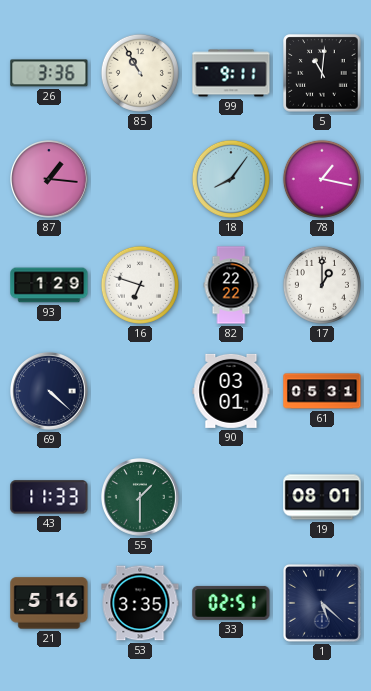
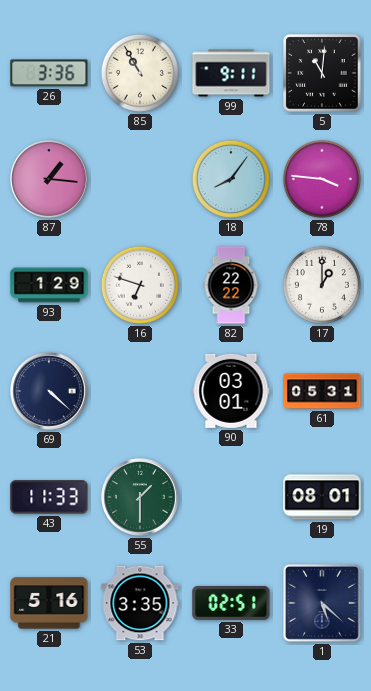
78: 1:17 -> 3:46
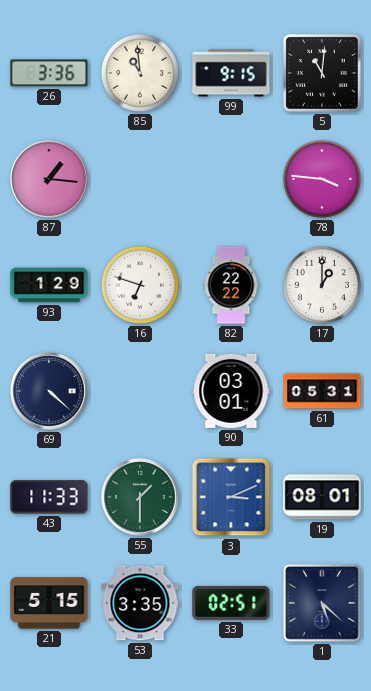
85: 10:55 -> 10:59
99: 9:11 -> 9:15
18: 8:06 -> none
3: none -> 3:11
21: 5:16 -> 5:15
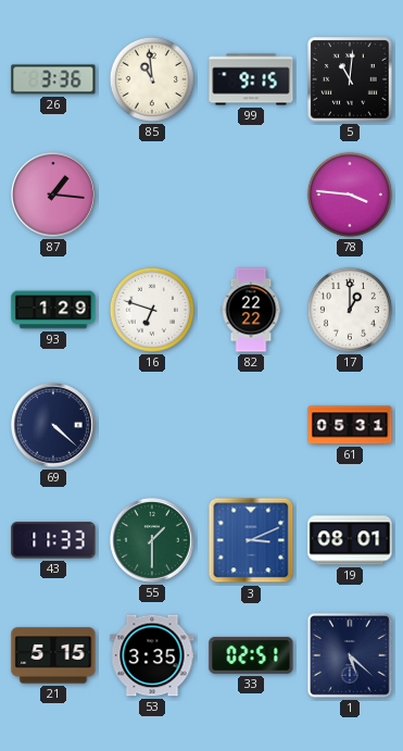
90: 03:01 -> none
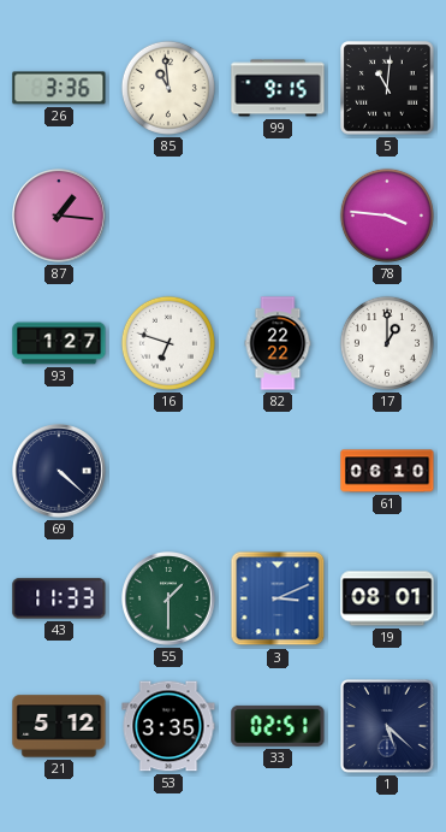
93: 1:29 -> 1:27
61: 05:31 -> 06:10
21: 5:15 -> 5:12
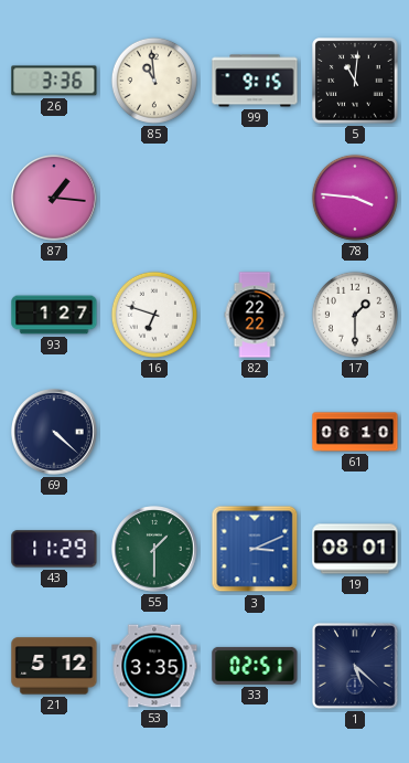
17: 1:00 -> 1:30
43: 11:33 -> 11:29
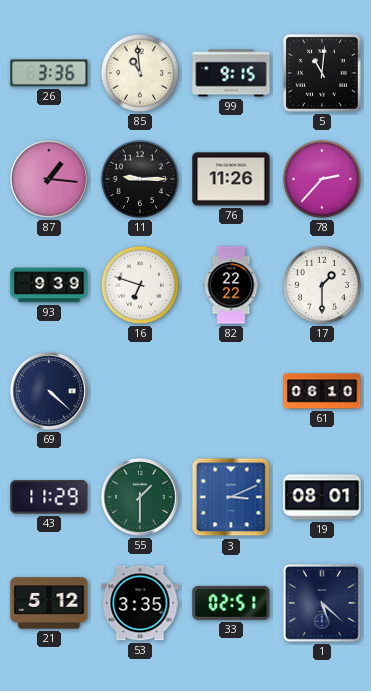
11: none -> 9:15
76: none -> 11:26
78: 3:46 -> 2:37
93: 1:27 -> 9:39
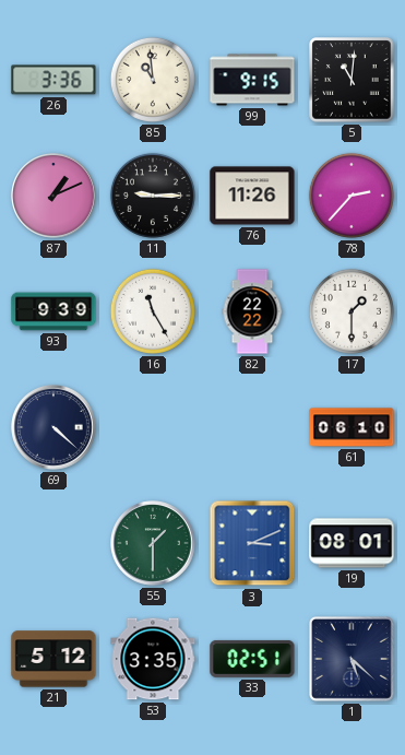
87: 1:16 -> 1:11
16: 6:48 -> 11:25
43: 11:29 -> none
